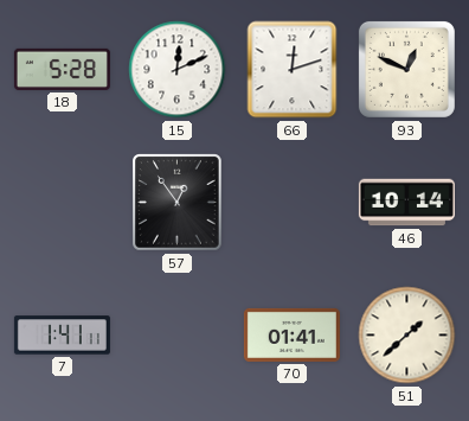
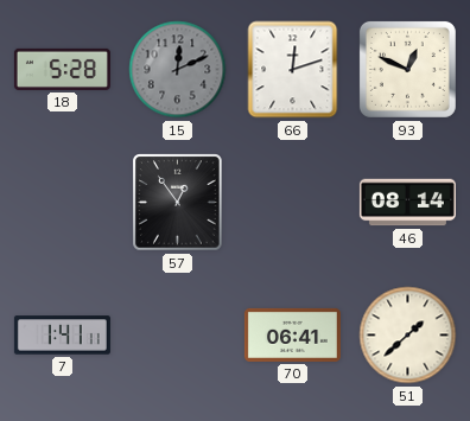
15 dial: white -> grey
46: 10:14 -> 08:14
70: 01:41 -> 06:41
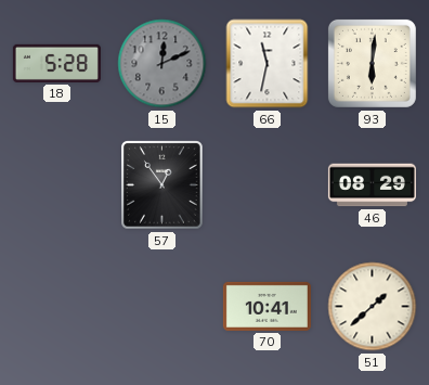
66: 12:12 -> 11:32
93: 12:49 -> 6:01
46: 08:14 -> 08:29
7: 1:41 -> none
70: 06:41 -> 10:41
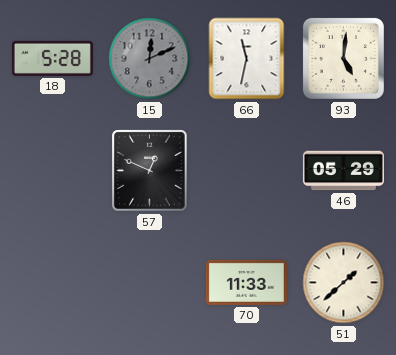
93: 6:01 -> 5:01
57: 12:54 -> 12:49
46: 08:29 -> 05:29
70: 10:41 -> 11:33
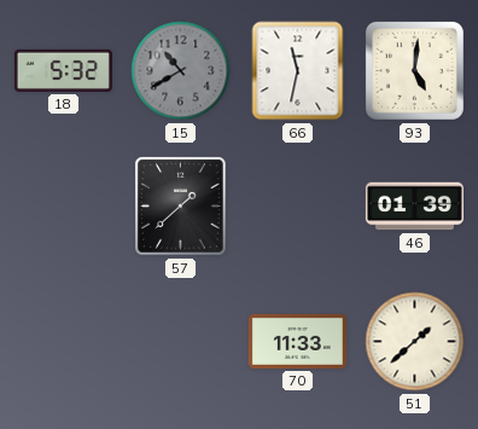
18: 5:28 -> 5:32
15: 12:11 -> 10:40
57: 12:49 -> 1:38
46: 05:29 -> 01:39
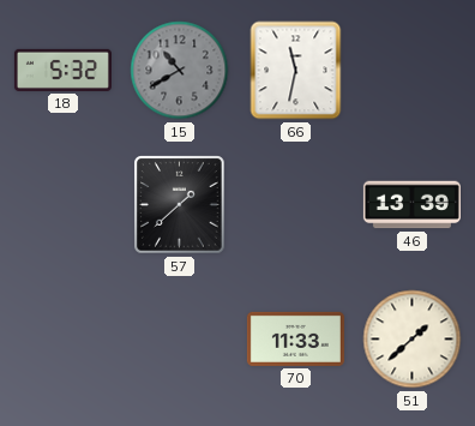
93: 5:01 -> none
46: 01:39 -> 13:39
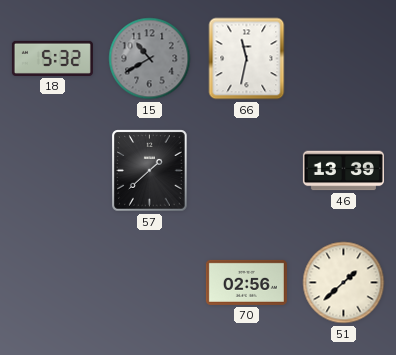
70: 11:33 -> 02:56
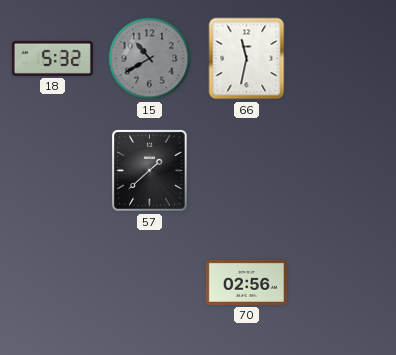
46: 13:39 -> none
51: 1:38 -> none
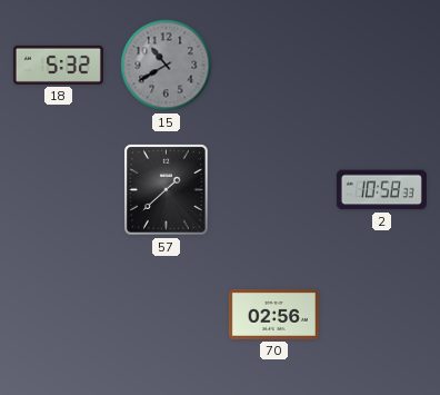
66: 11:32 -> none
2: none -> 10:58
